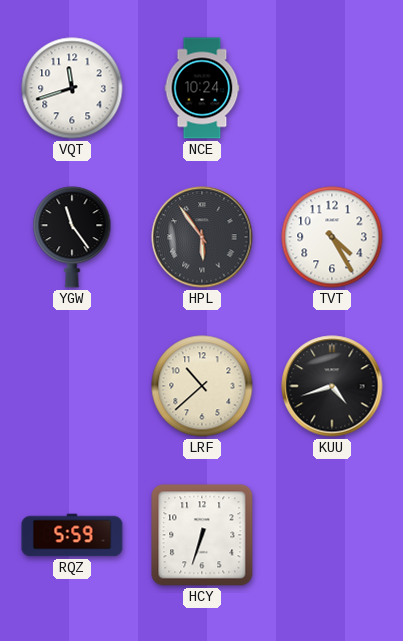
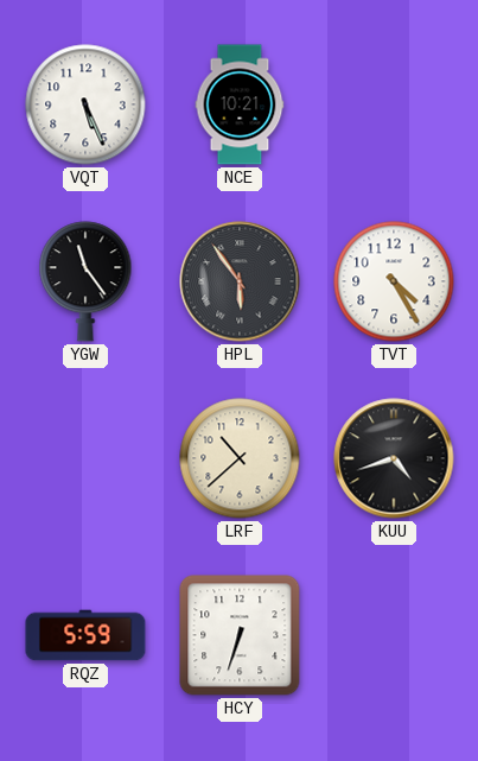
VQT: 11:42 -> 5:26
NCE: 10:24 -> 10:21
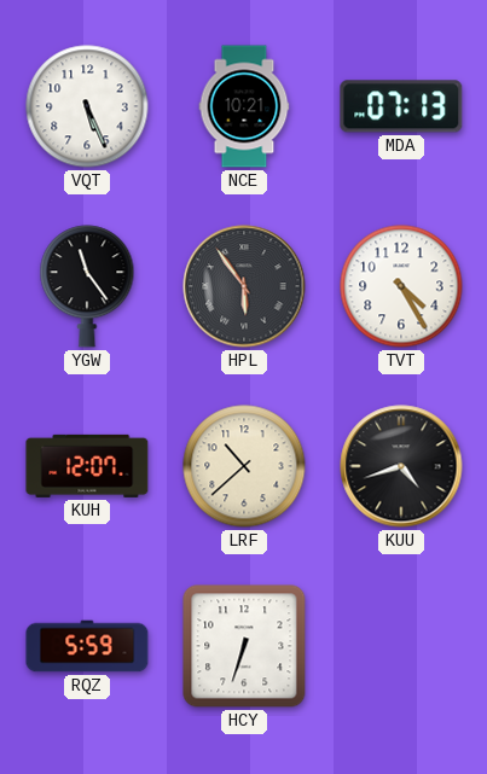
MDA: none -> 07:13
KUH: none -> 12:07
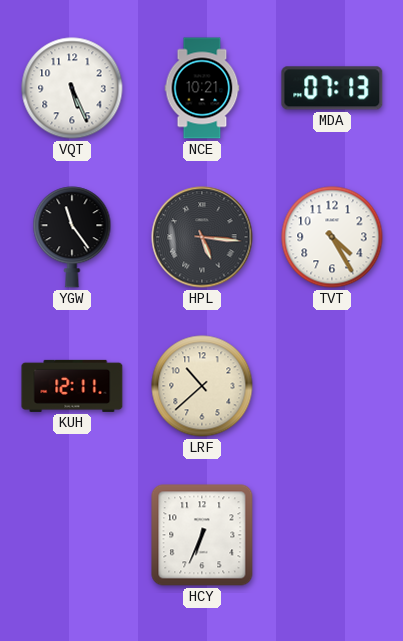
HPL: 5:54 -> 5:16
KUH: 12:07 -> 12:11
KUU: 4:42 -> none
RQZ: 5:59 -> none
HCY: 6:33 -> 6:34
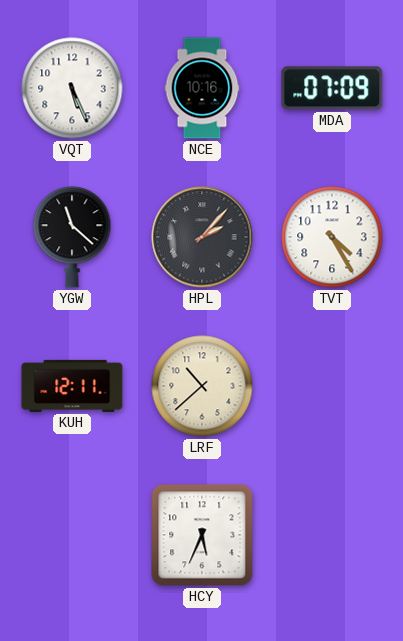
NCE: 10:21 -> 10:16
MDA: 07:13 -> 07:09
YGW: 11:24 -> 11:22
HPL: 5:16 -> 2:07
HCY: 6:34 -> 5:34
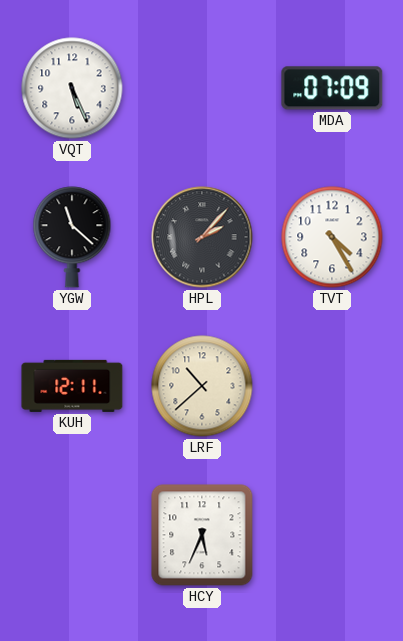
NCE: 10:16 -> none
